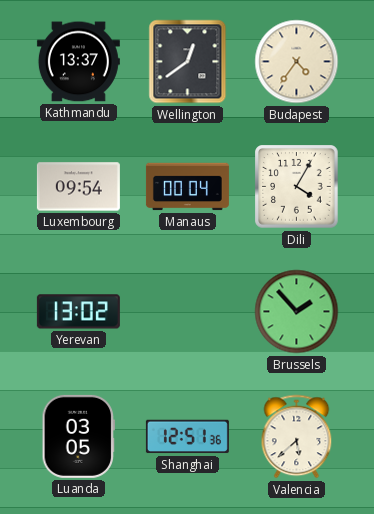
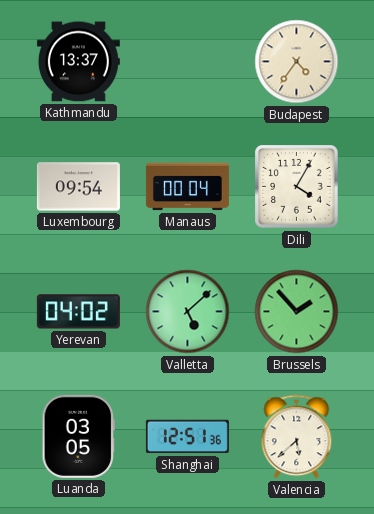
Wellington: 12:39 -> none
Yerevan: 13:02 -> 04:02
Valletta: none -> 5:08
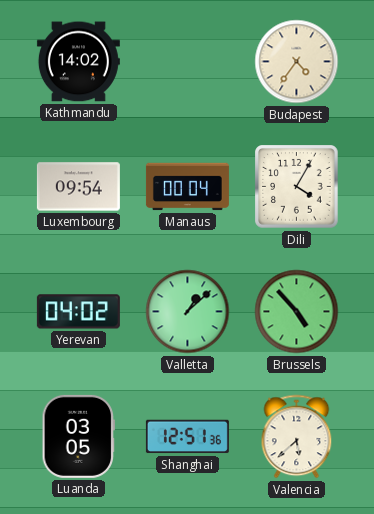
Kathmandu: 13:37 -> 14:02
Valletta: 5:08 -> 1:08
Brussels: 1:53 -> 4:53
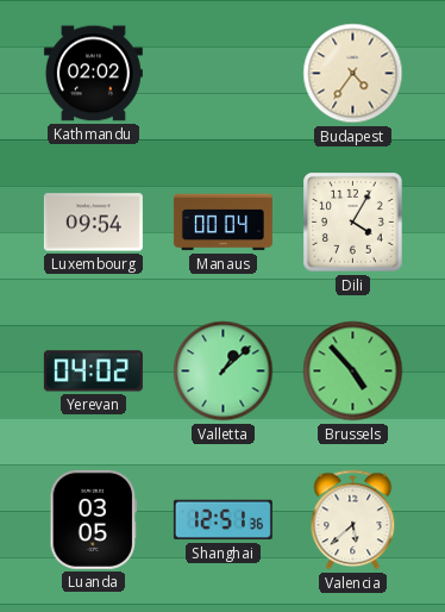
Kathmandu: 14:02 -> 02:02
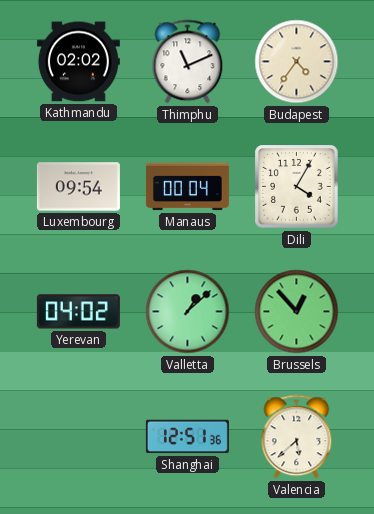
Thimphu: none -> 11:11
Brussels: 4:53 -> 12:53
Luanda: 03:05 -> none
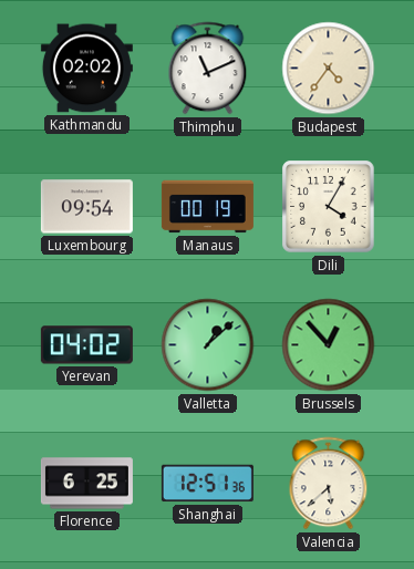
Manaus: 00:04 -> 00:19
Florence: none -> 6:25
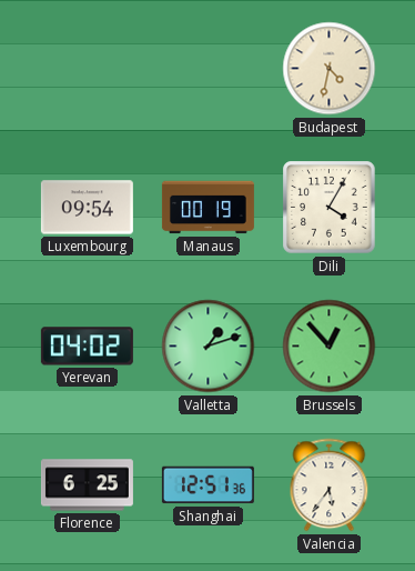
Kathmandu: 02:02 -> none
Thimphu: 11:11 -> none
Budapest: 4:36 -> 4:32
Valletta: 1:08 -> 1:12
Valencia: 5:38 -> 5:36
